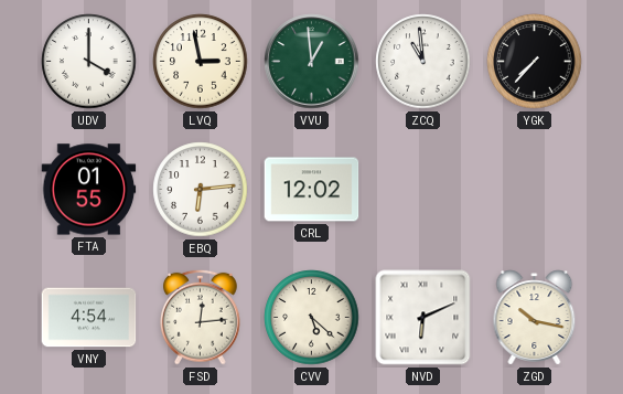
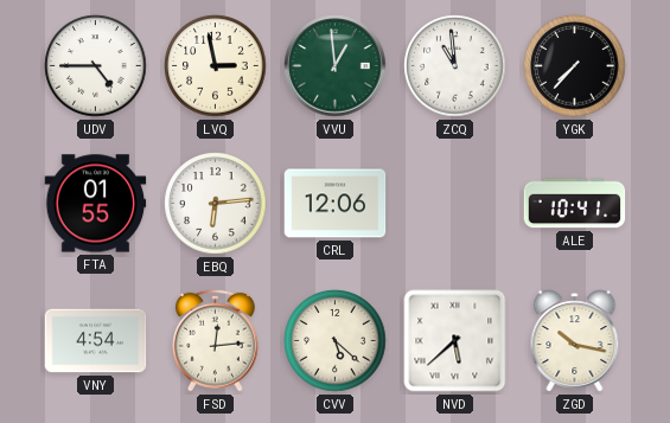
UDV: 4:00 -> 4:45
CRL: 12:02 -> 12:06
ALE: none -> 10:41
NVD: 6:11 -> 5:38
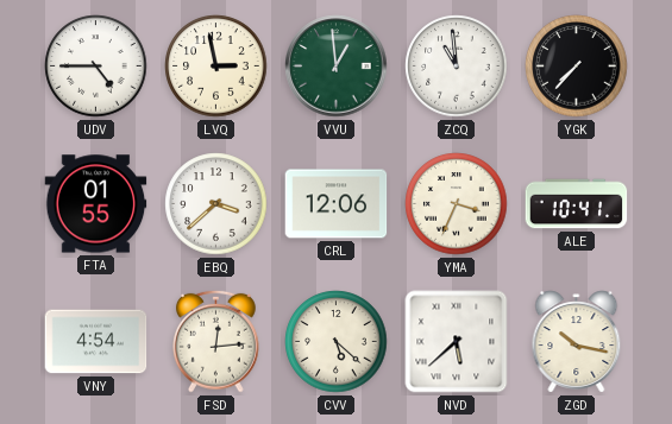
EBQ: 6:14 -> 3:38
YMA: none -> 3:34
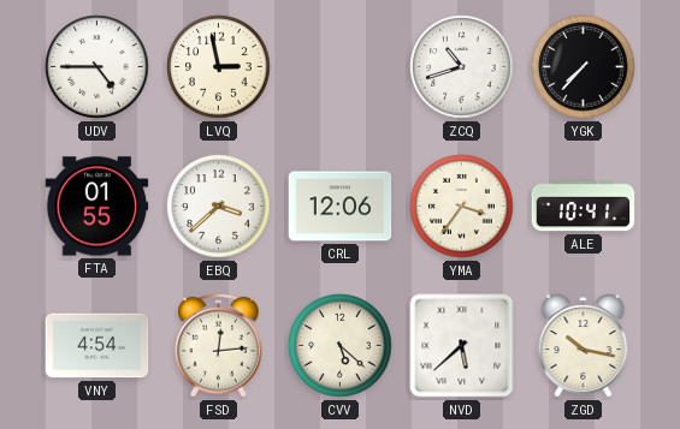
VVU: 12:59 -> none
ZCQ: 10:59 -> 10:42
YMA: 3:34 -> 3:36
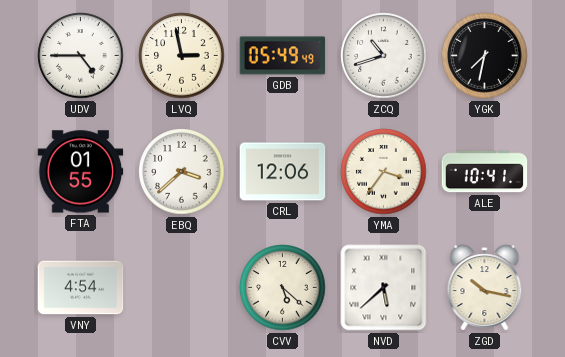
GDB: none -> 05:49
YGK: 7:37 -> 7:32
FSD: 12:14 -> none
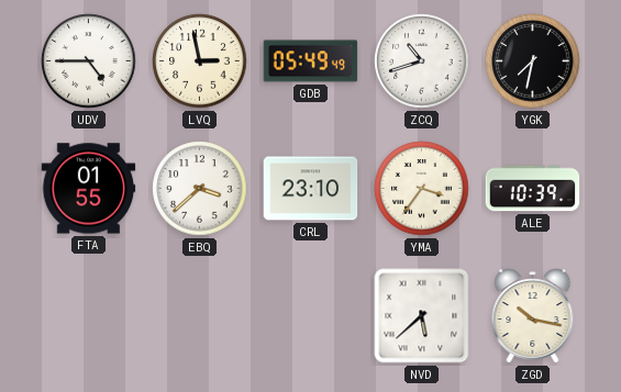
CRL: 12:06 -> 23:10
ALE: 10:41 -> 10:39
VNY: 4:54 -> none
CVV: 5:22 -> none
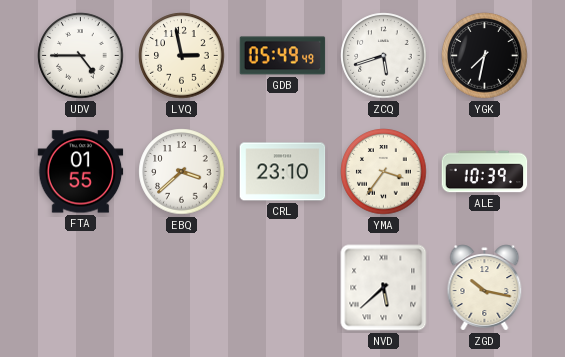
ZCQ: 10:42 -> 5:42
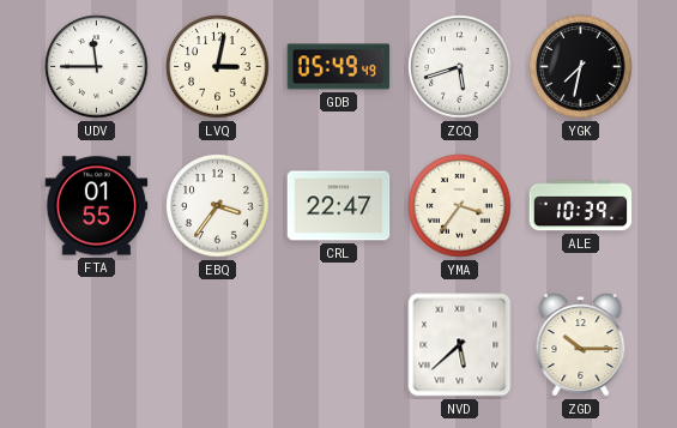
UDV: 4:45 -> 11:45
LVQ: 2:58 -> 3:02
EBQ: 3:38 -> 3:36
CRL: 23:10 -> 22:47
ZGD: 10:17 -> 10:15
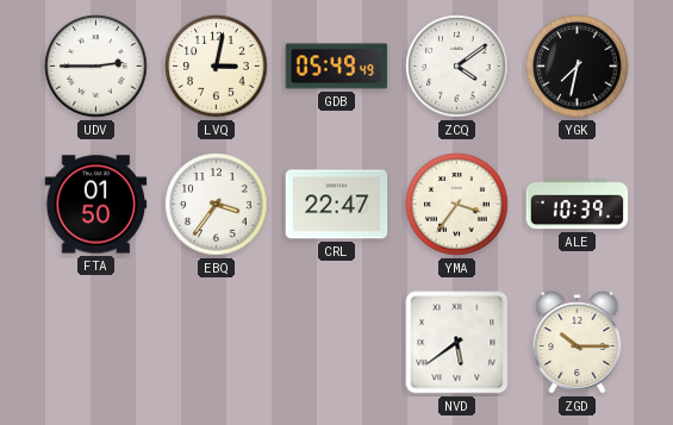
UDV: 11:45 -> 2:45
ZCQ: 5:42 -> 4:09
FTA: 01:55 -> 01:50
NVD: 5:38 -> 5:39
